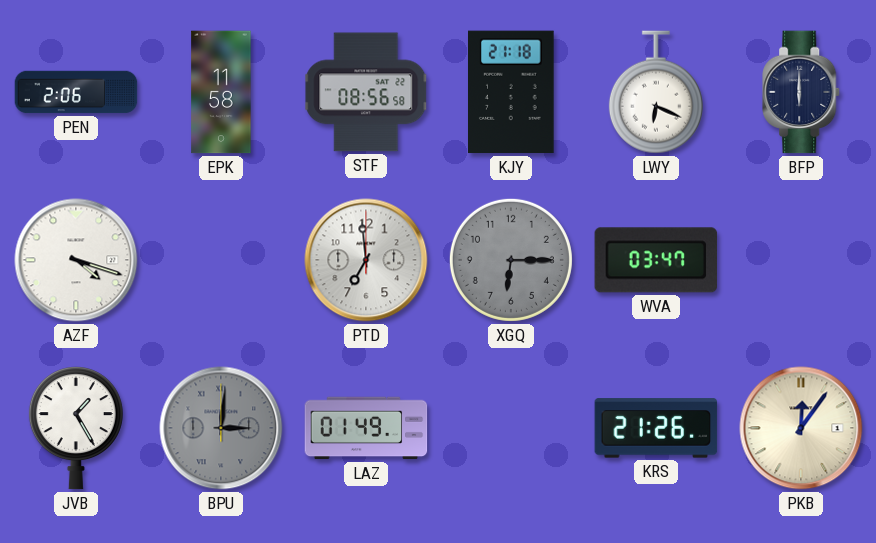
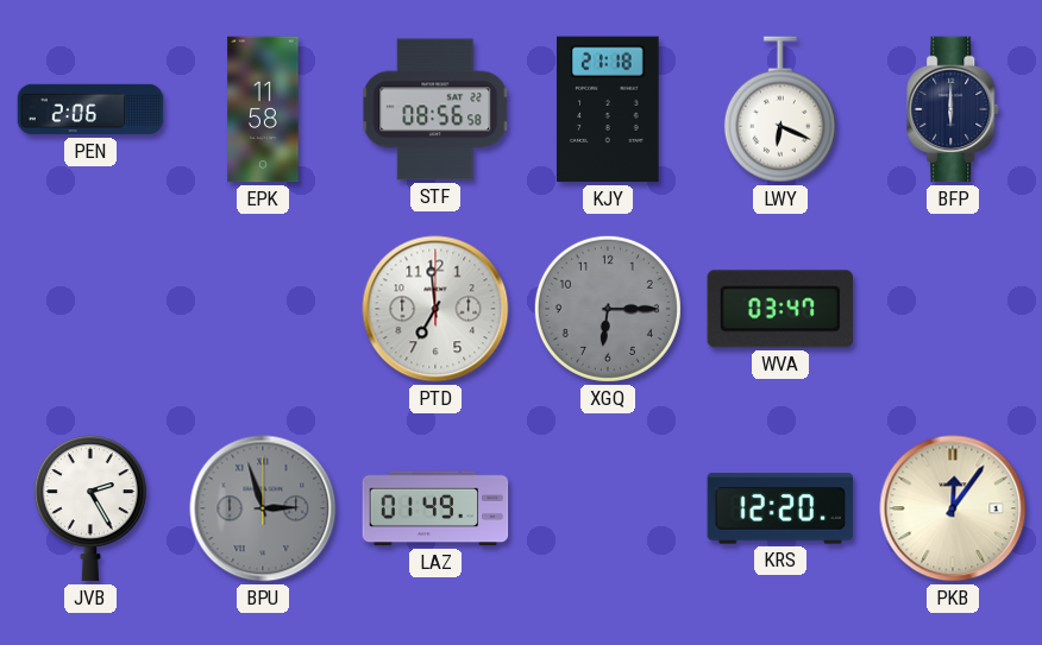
AZF: 4:18 -> none
JVB: 1:25 -> 2:25
BPU: 3:01 -> 2:57
KRS: 21:26 -> 12:20
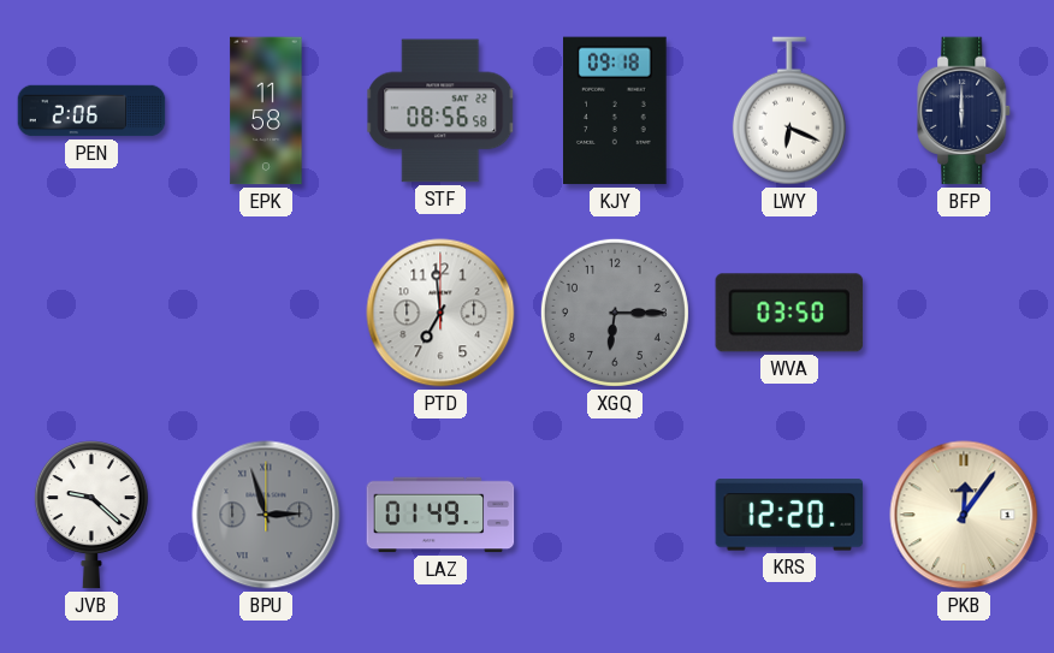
KJY: 21:18 -> 09:18
WVA: 03:47 -> 03:50
JVB: 2:25 -> 9:22
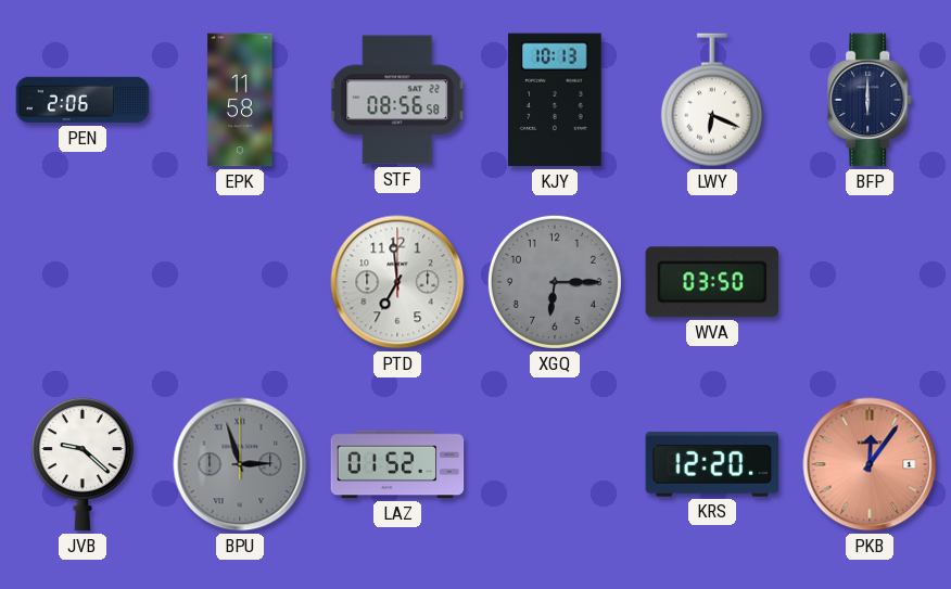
KJY: 09:18 -> 10:13
LAZ: 01:49 -> 01:52
PKB dial: cream -> salmon
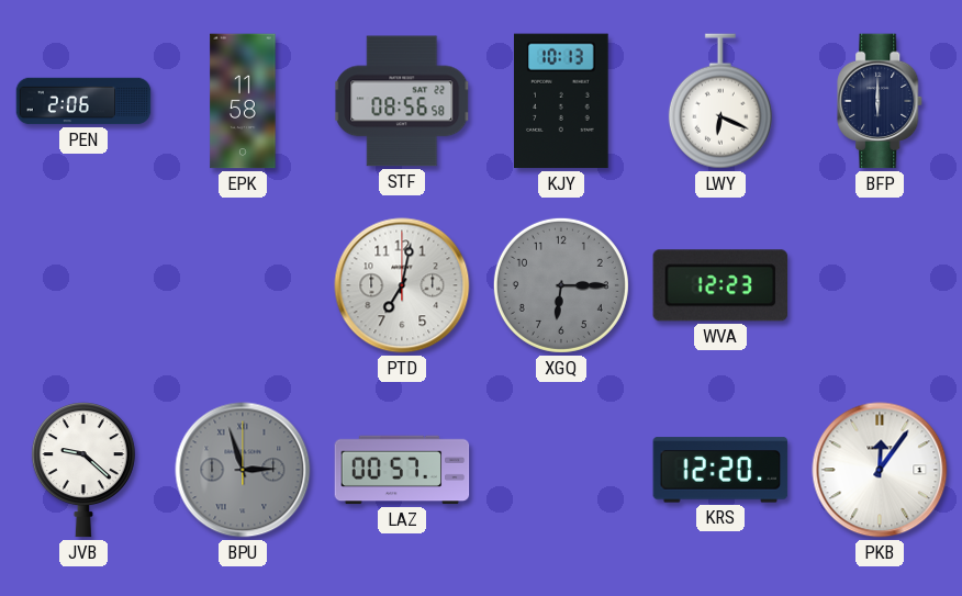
PTD: 6:59 -> 7:02
WVA: 03:50 -> 12:23
LAZ: 01:52 -> 00:57
PKB dial: salmon -> white
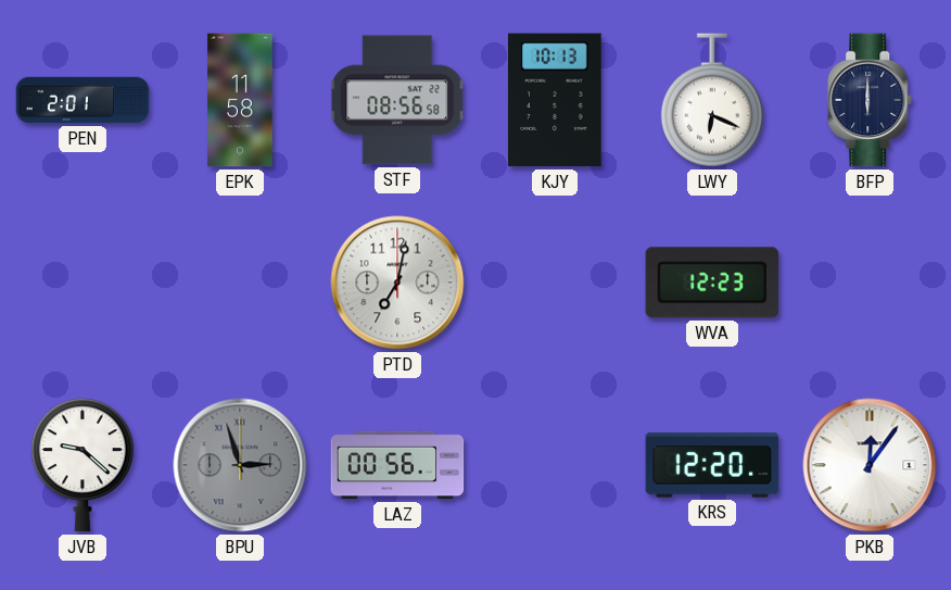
PEN: 2:06 -> 2:01
XGQ: 6:15 -> none
LAZ: 00:57 -> 00:56
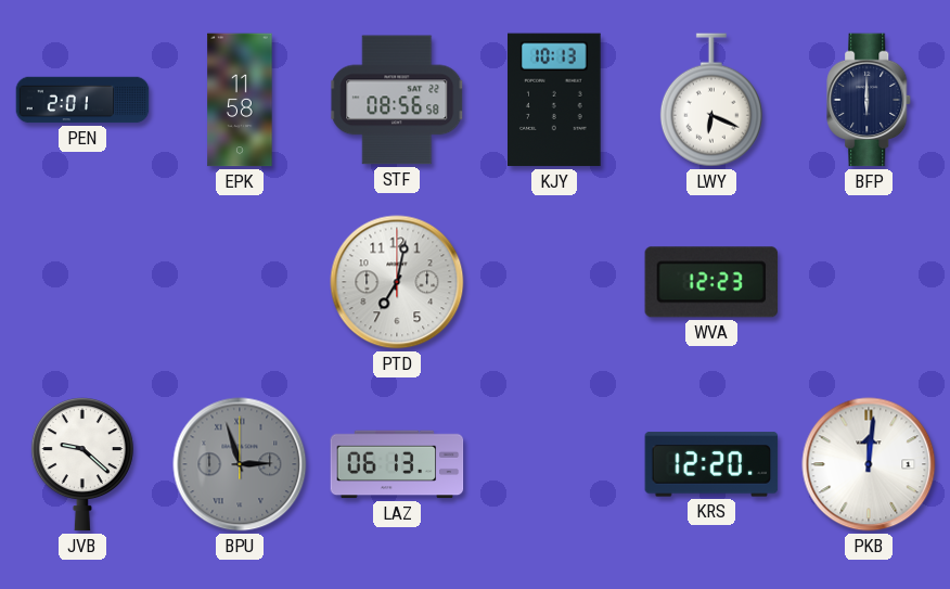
LAZ: 00:56 -> 06:13
PKB: 12:06 -> 12:01
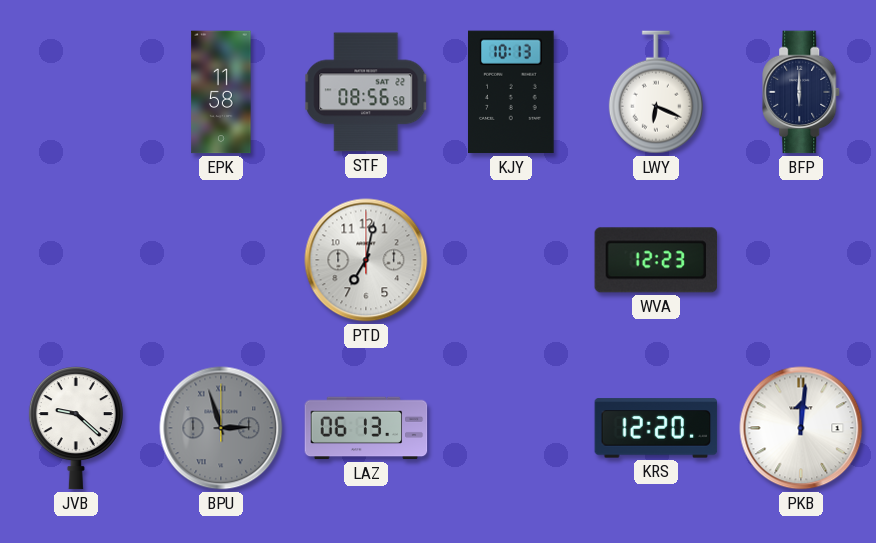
PEN: 2:01 -> none
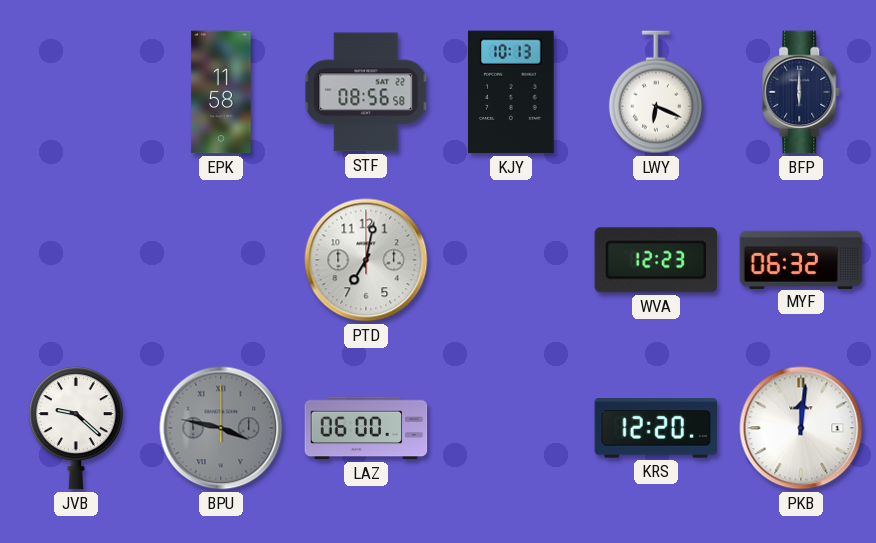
MYF: none -> 06:32
BPU: 2:57 -> 3:47
LAZ: 06:13 -> 06:00
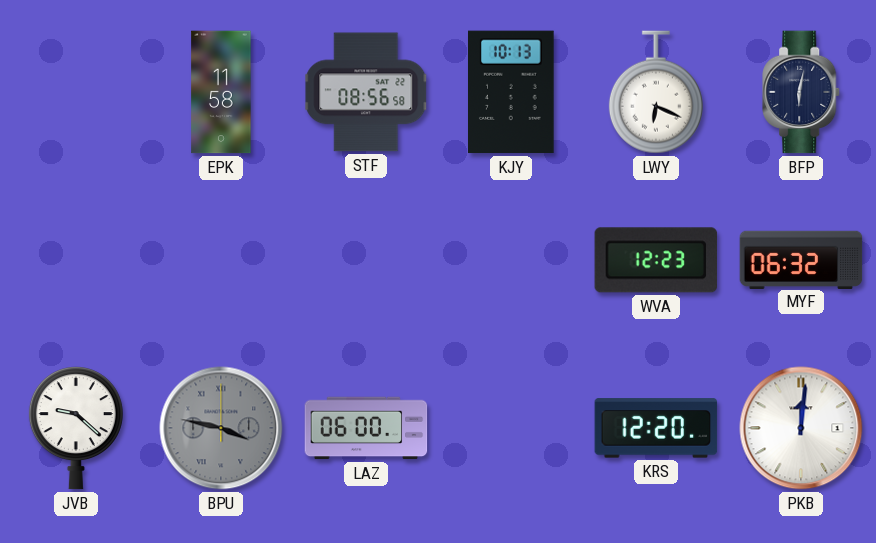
BFP: 6:00 -> 6:02
PTD: 7:02 -> none
